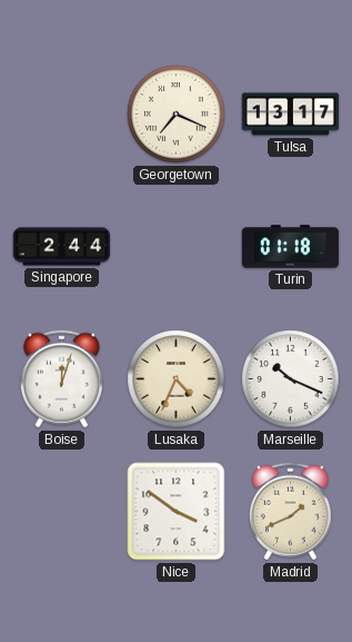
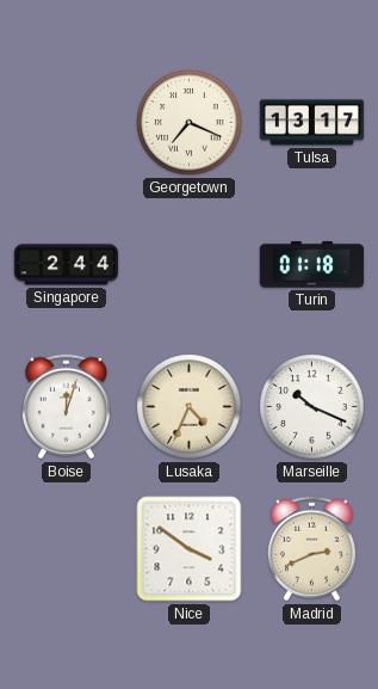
Madrid: 1:41 -> 2:41
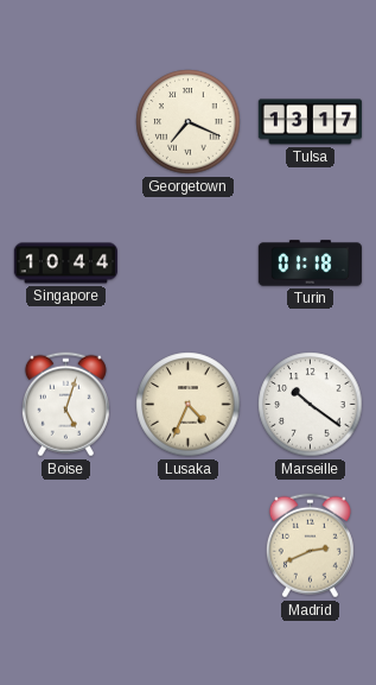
Singapore: 2:44 -> 10:44
Boise: 12:03 -> 5:03
Marseille: 10:19 -> 10:21
Nice: 3:51 -> none
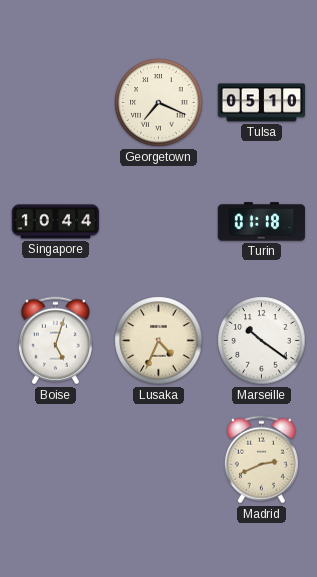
Tulsa: 13:17 -> 05:10
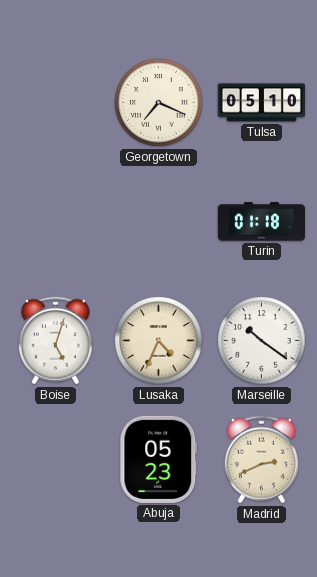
Singapore: 10:44 -> none
Abuja: none -> 05:23
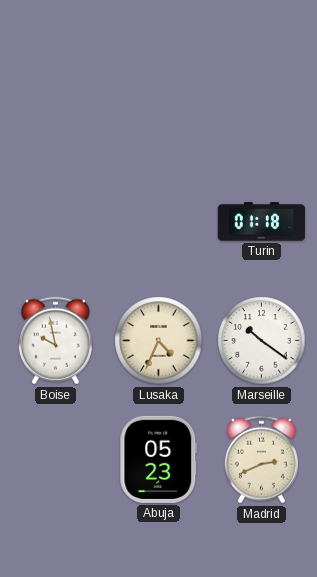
Georgetown: 7:19 -> none
Tulsa: 05:10 -> none
Boise: 5:03 -> 9:58
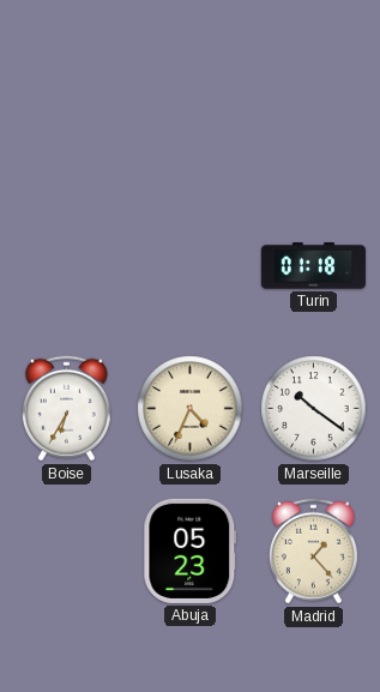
Boise: 9:58 -> 6:35
Madrid: 2:41 -> 1:23
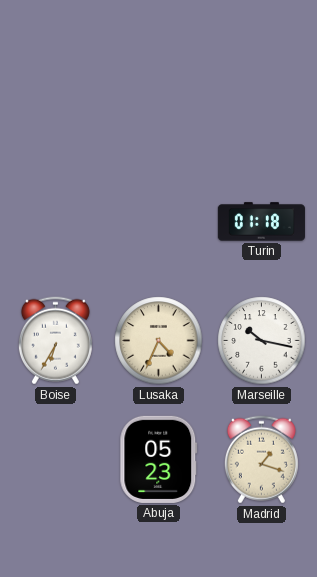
Marseille: 10:21 -> 10:17
Madrid: 1:23 -> 1:18
